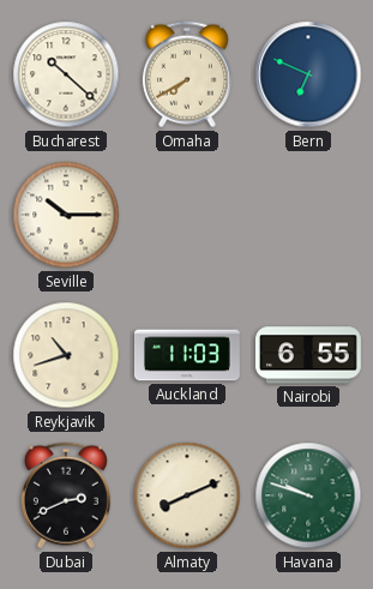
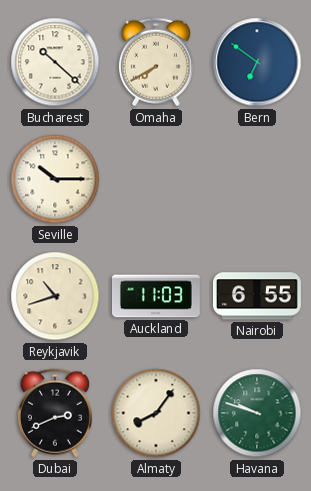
Bern: 6:49 -> 6:51
Almaty: 8:11 -> 8:06
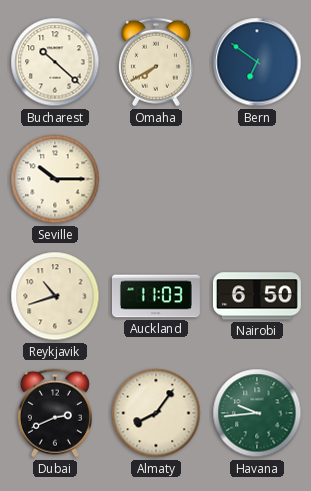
Nairobi: 6:55 -> 6:50
Havana: 9:48 -> 9:44
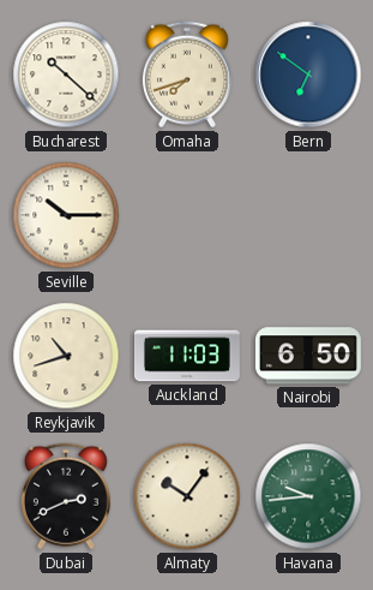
Omaha: 7:40 -> 7:42
Almaty: 8:06 -> 10:06
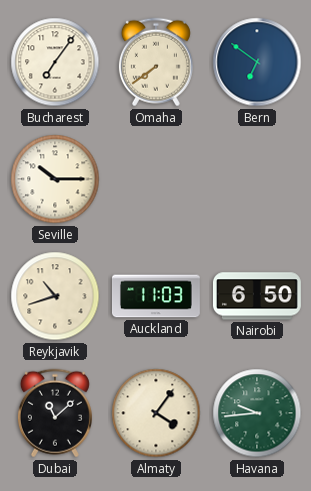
Bucharest: 10:22 -> 7:06
Omaha: 7:42 -> 7:39
Dubai: 2:41 -> 11:08
Almaty: 10:06 -> 4:06
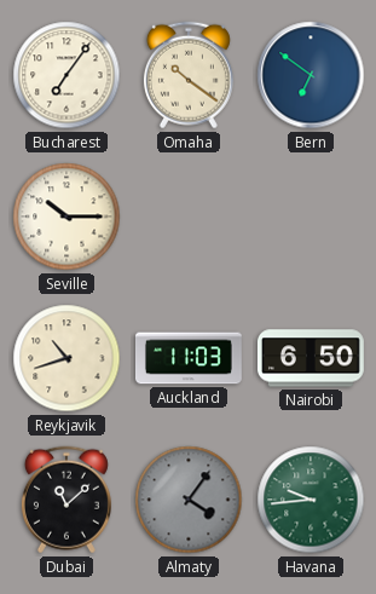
Omaha: 7:39 -> 10:21
Almaty dial: cream -> grey
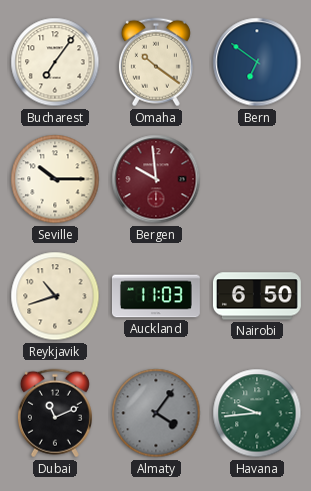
Bergen: none -> 9:59
Dubai: 11:08 -> 11:11
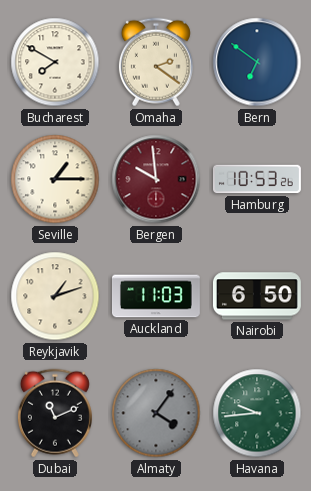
Bucharest: 7:06 -> 7:50
Omaha: 10:21 -> 2:21
Seville: 10:15 -> 1:15
Hamburg: none -> 10:53
Reykjavik: 10:42 -> 1:12
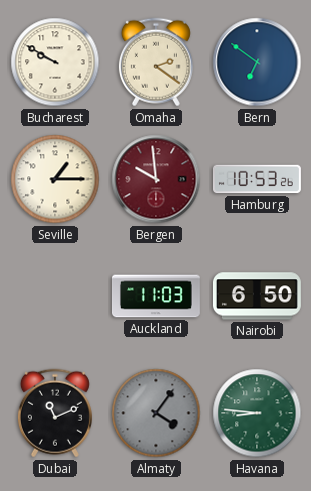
Bucharest: 7:50 -> 9:50
Reykjavik: 1:12 -> none
Havana: 9:44 -> 8:46
